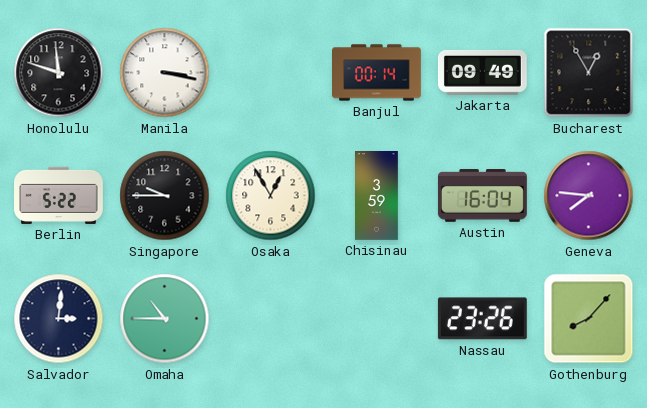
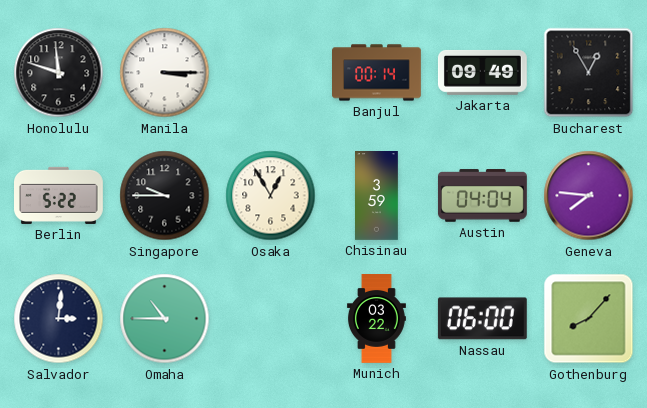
Manila: 3:17 -> 3:15
Austin: 16:04 -> 04:04
Munich: none -> 03:22
Nassau: 23:26 -> 06:00
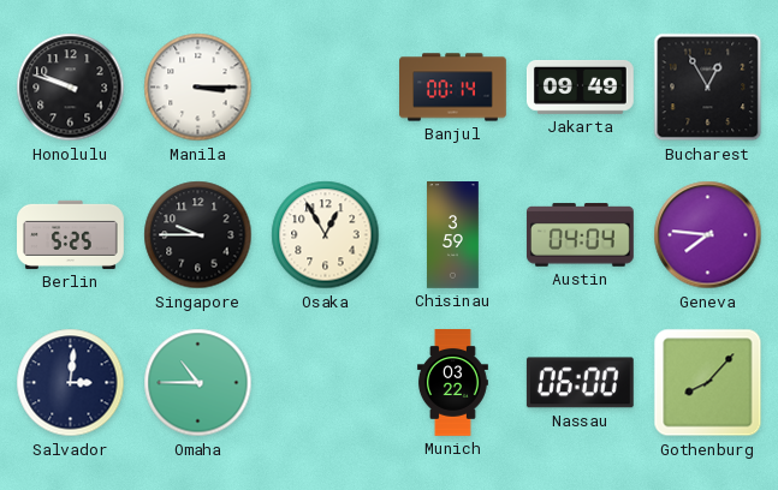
Honolulu: 11:48 -> 9:48
Berlin: 5:22 -> 5:25
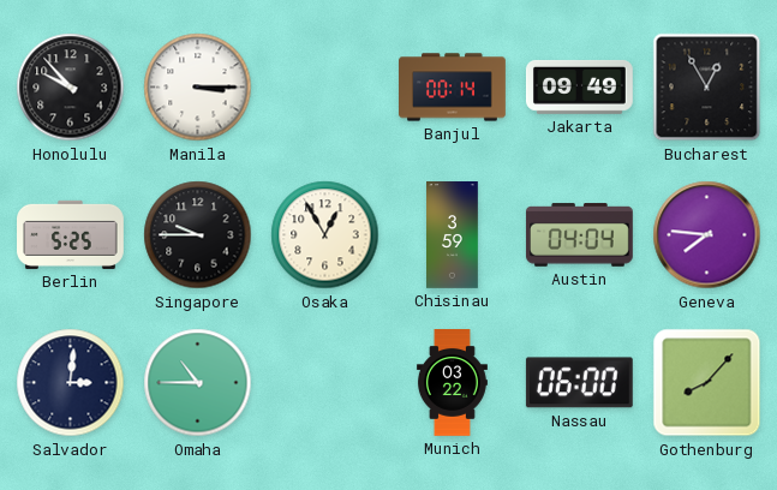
Honolulu: 9:48 -> 9:53
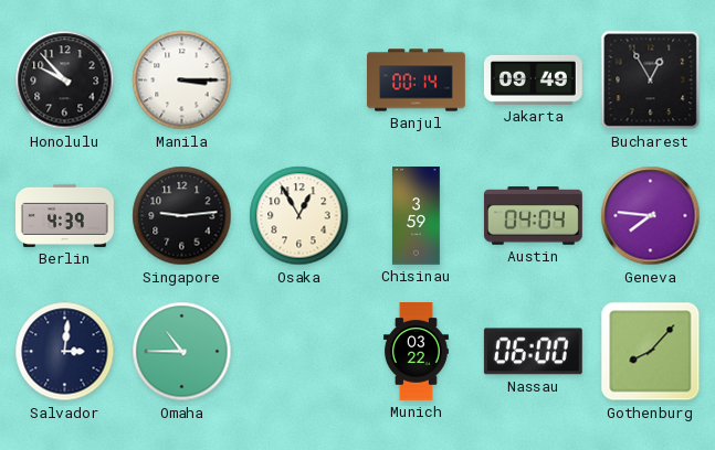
Berlin: 5:25 -> 4:39
Singapore: 9:45 -> 9:14
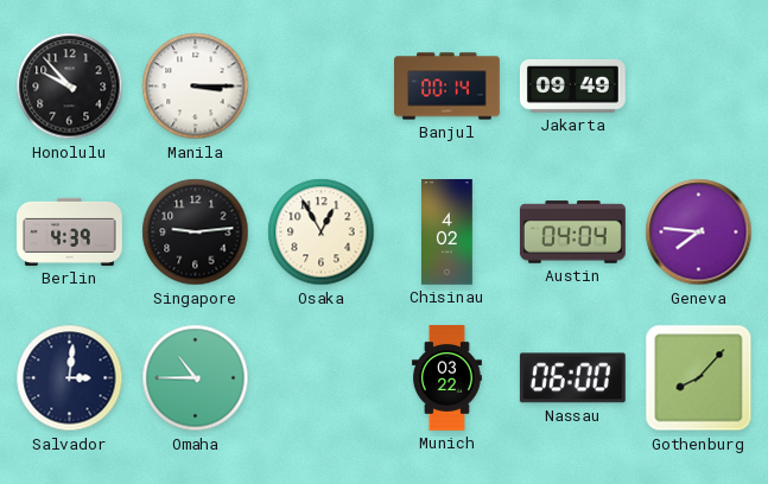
Bucharest: 12:55 -> none
Chisinau: 3:59 -> 4:02
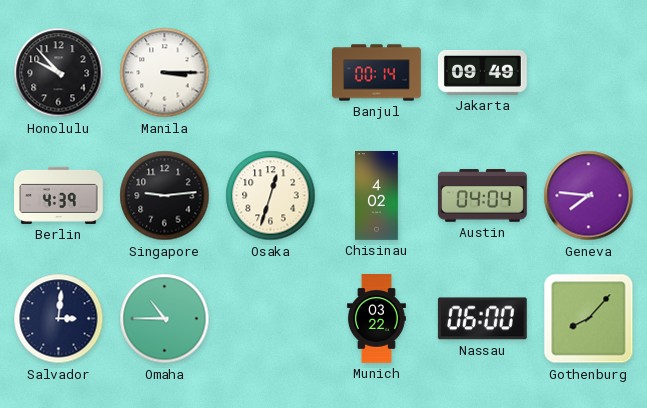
Osaka: 12:55 -> 12:33
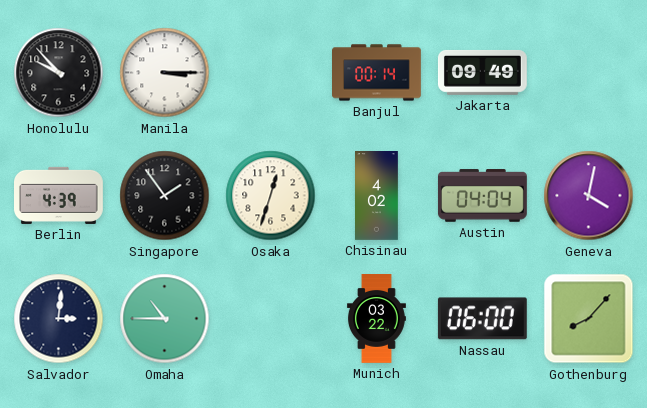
Singapore: 9:14 -> 1:54
Geneva: 7:46 -> 4:02
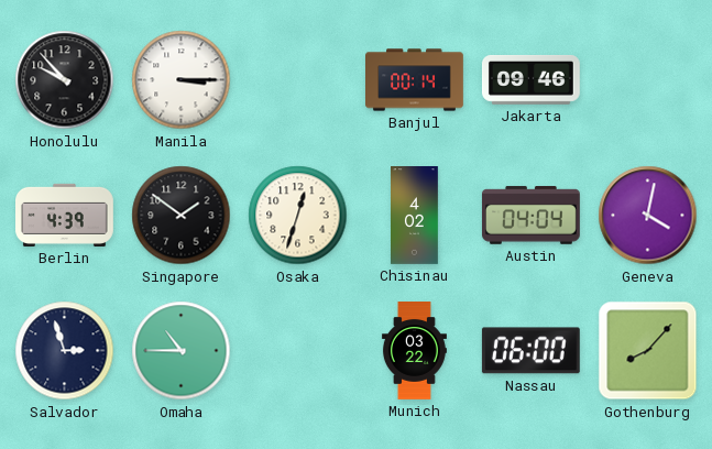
Jakarta: 09:49 -> 09:46
Singapore: 1:54 -> 1:51
Salvador: 3:01 -> 2:57
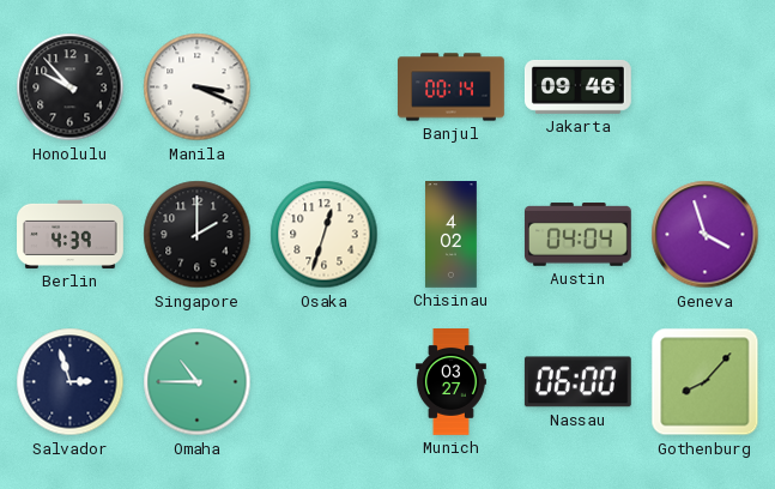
Manila: 3:15 -> 3:19
Singapore: 1:51 -> 2:00
Geneva: 4:02 -> 3:57
Munich: 03:22 -> 03:27
